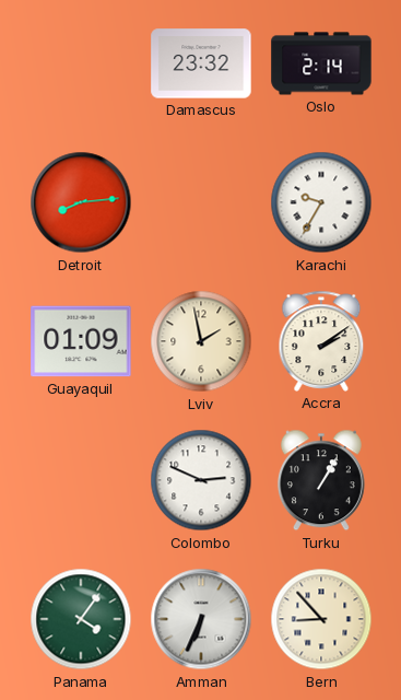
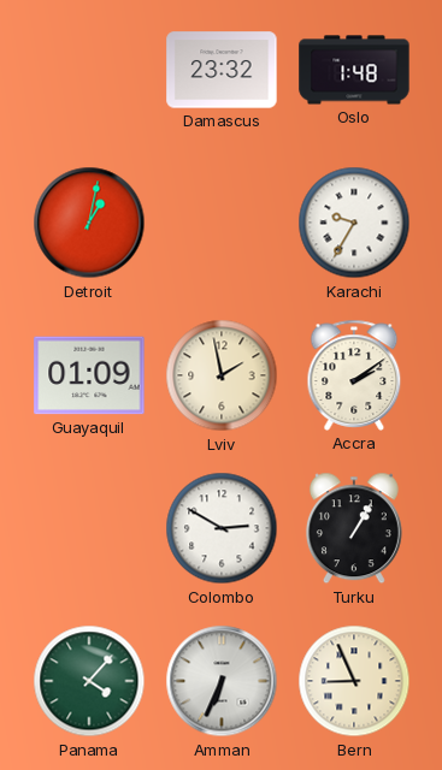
Oslo: 2:14 -> 1:48
Detroit: 8:14 -> 1:02
Colombo: 2:49 -> 2:50
Panama: 4:06 -> 4:07
Bern: 8:53 -> 8:56
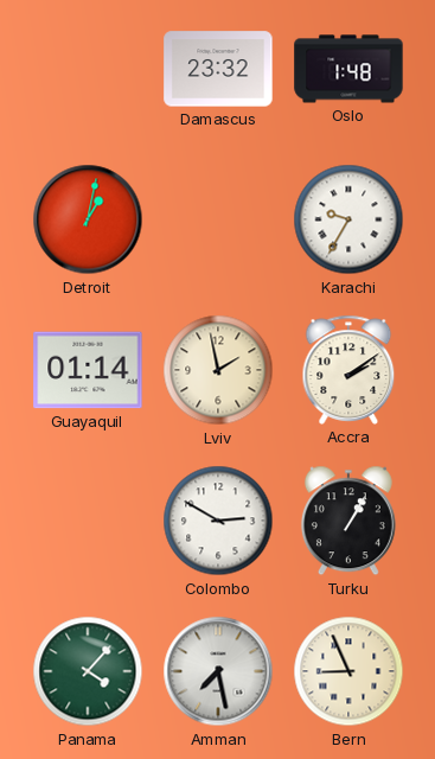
Guayaquil: 01:09 -> 01:14
Amman: 6:34 -> 7:28
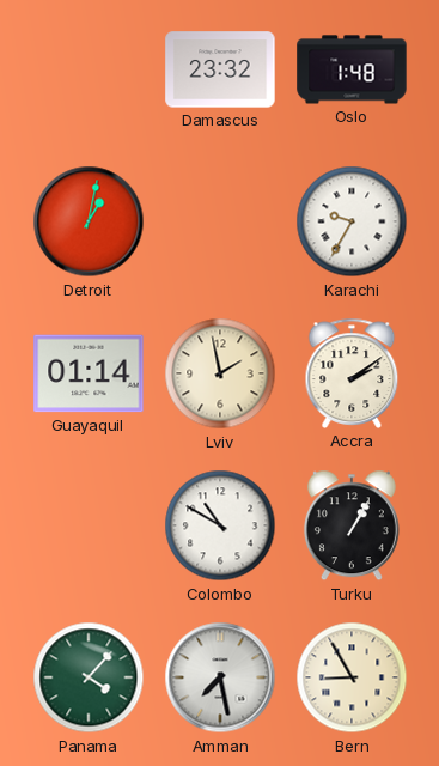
Colombo: 2:50 -> 10:50
Bern: 8:56 -> 8:55
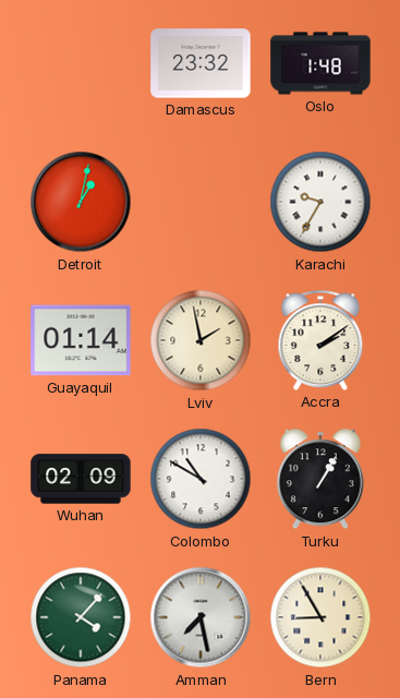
Wuhan: none -> 02:09
